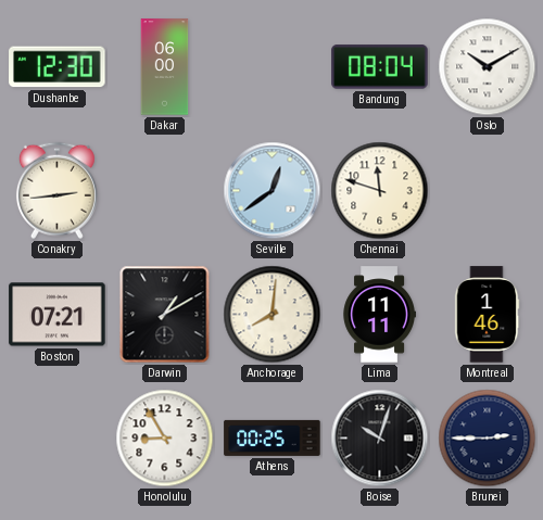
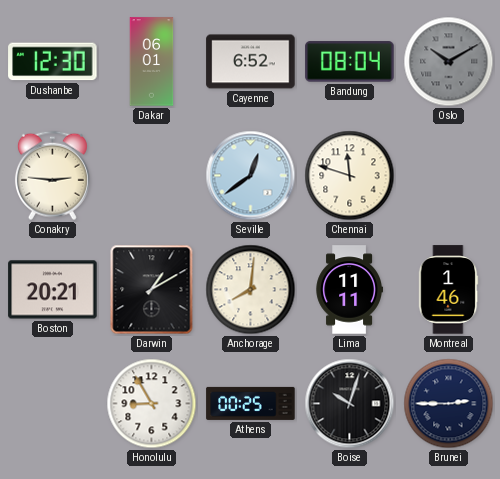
Dakar: 06:00 -> 06:01
Cayenne: none -> 6:52
Oslo dial: white -> grey
Conakry: 2:44 -> 2:46
Boston: 07:21 -> 20:21
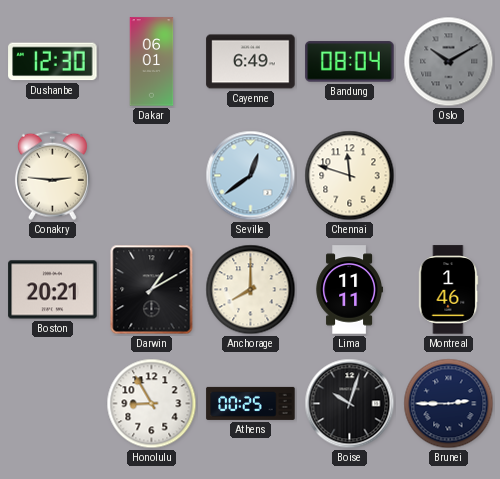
Cayenne: 6:52 -> 6:49
Anchorage: 8:01 -> 8:00
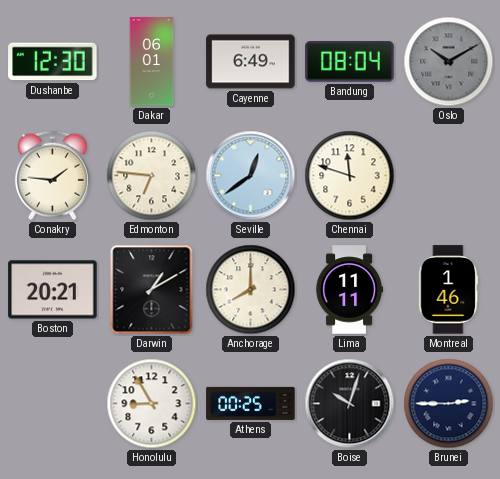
Conakry: 2:46 -> 1:46
Edmonton: none -> 6:46
